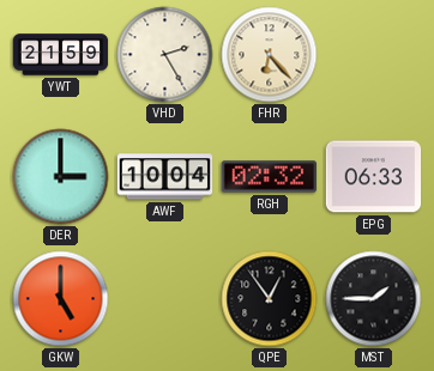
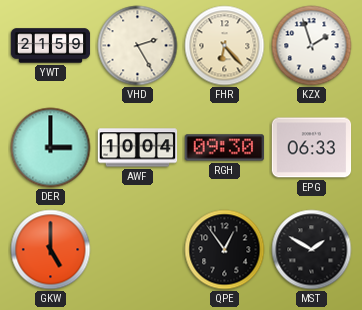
KZX: none -> 1:57
RGH: 02:32 -> 09:30
MST: 1:45 -> 1:50
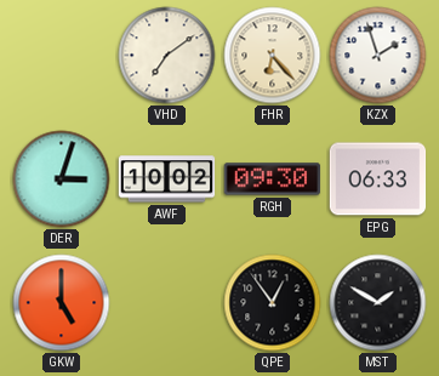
YWT: 21:59 -> none
VHD: 2:25 -> 7:09
DER: 3:00 -> 3:03
AWF: 10:04 -> 10:02
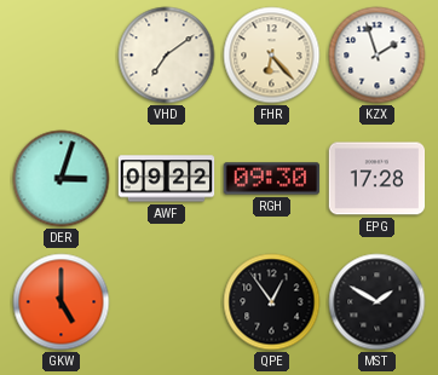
AWF: 10:02 -> 09:22
EPG: 06:33 -> 17:28
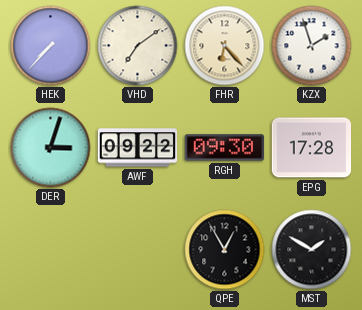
HEK: none -> 7:37
GKW: 5:00 -> none
QPE: 12:54 -> 12:55
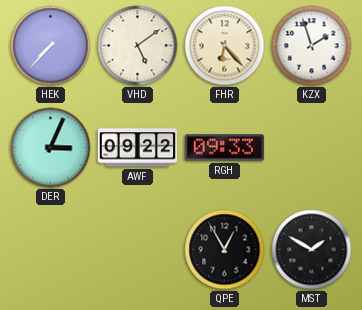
VHD: 7:09 -> 5:09
DER: 3:03 -> 3:04
RGH: 09:30 -> 09:33
EPG: 17:28 -> none
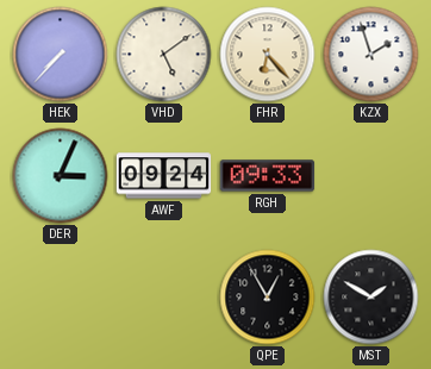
AWF: 09:22 -> 09:24
